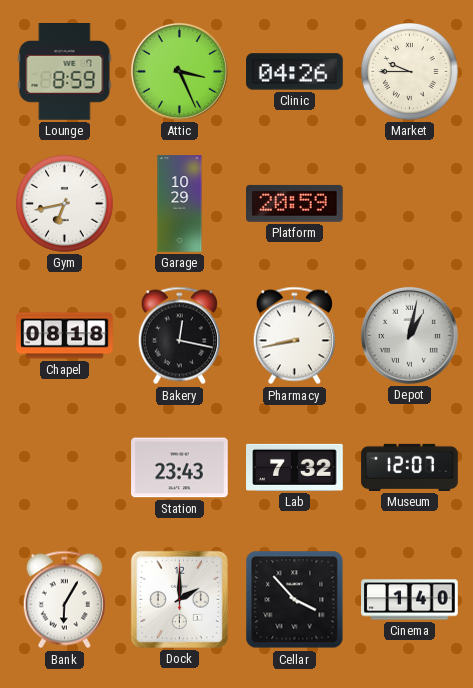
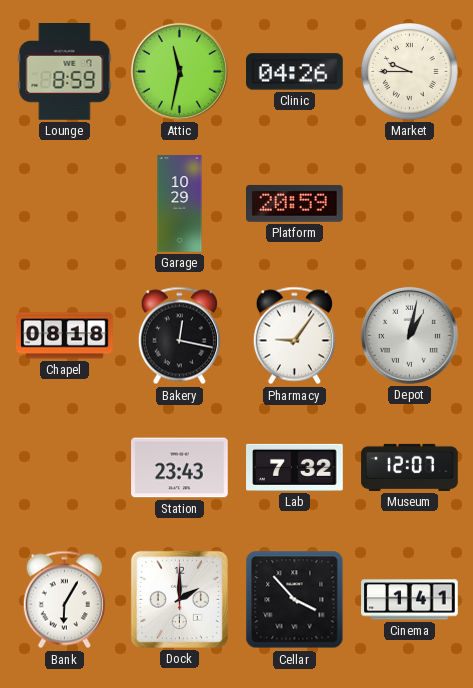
Attic: 3:26 -> 11:32
Gym: 6:43 -> none
Pharmacy: 8:43 -> 9:06
Cinema: 1:40 -> 1:41
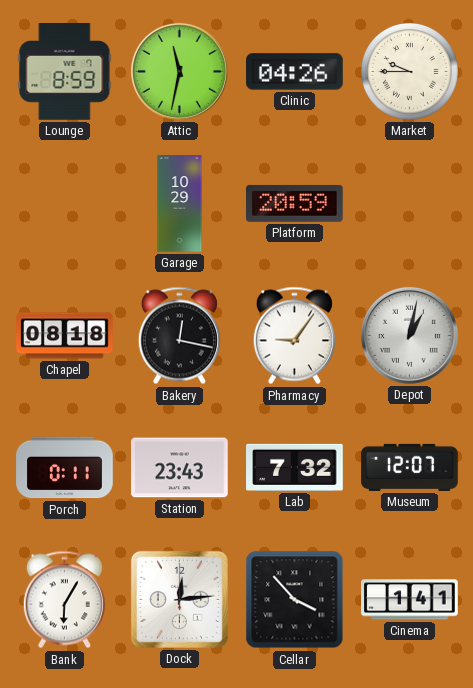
Porch: none -> 0:11
Dock: 2:00 -> 12:14
